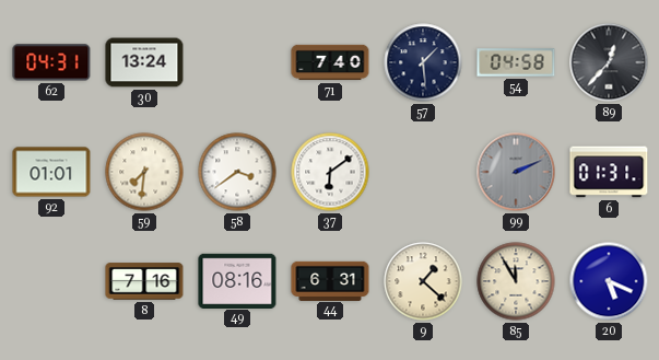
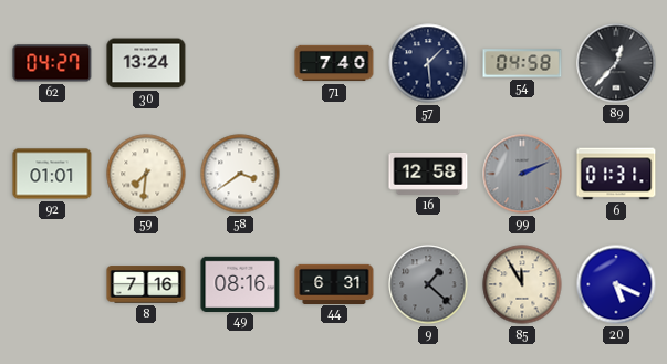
62: 04:31 -> 04:27
37: 6:09 -> none
16: none -> 12:58
9 dial: cream -> grey
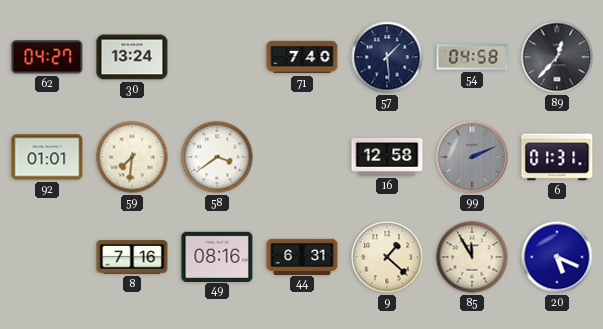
9 dial: grey -> cream
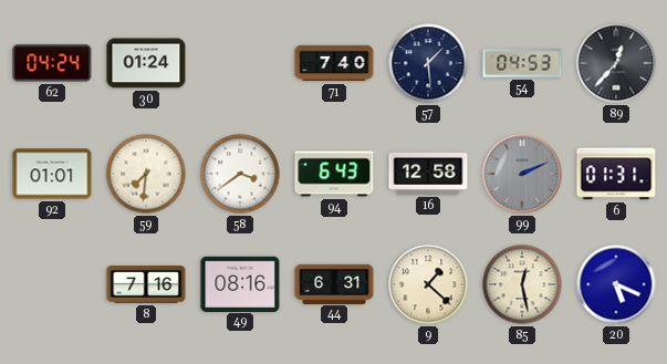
62: 04:27 -> 04:24
30: 13:24 -> 01:24
54: 04:58 -> 04:53
94: none -> 6:43
85: 11:55 -> 12:28
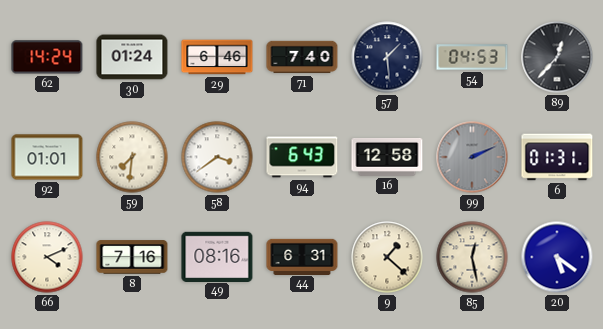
62: 04:24 -> 14:24
29: none -> 6:46
66: none -> 4:11
20: 5:19 -> 5:21
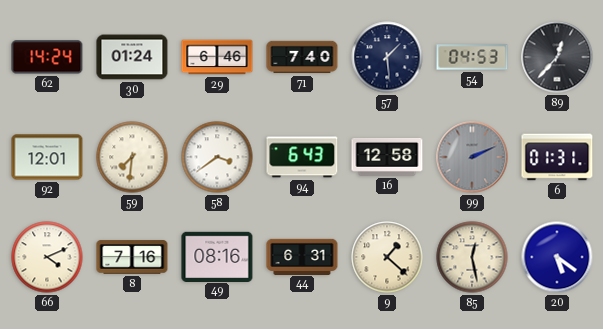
92: 01:01 -> 12:01
